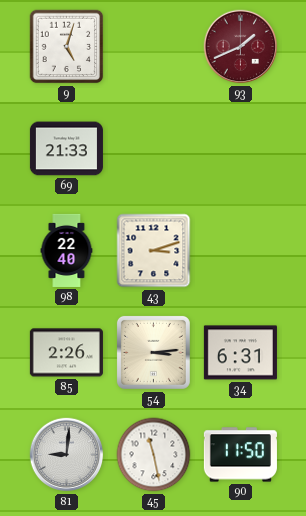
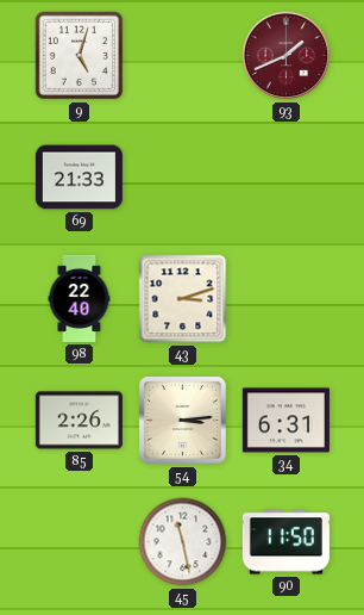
81: 9:01 -> none
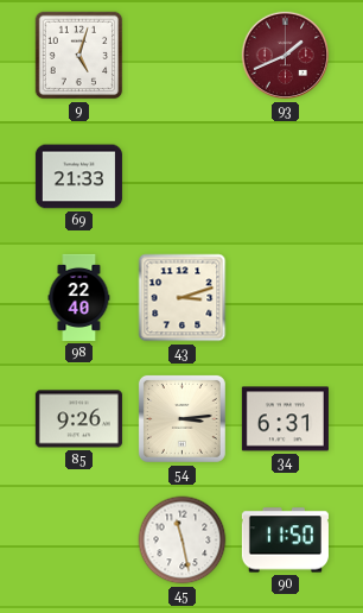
85: 2:26 -> 9:26
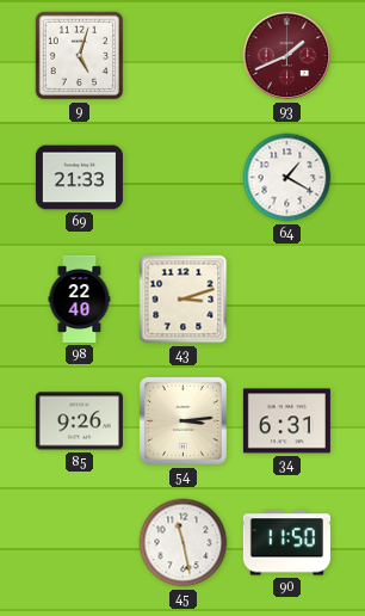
64: none -> 1:20
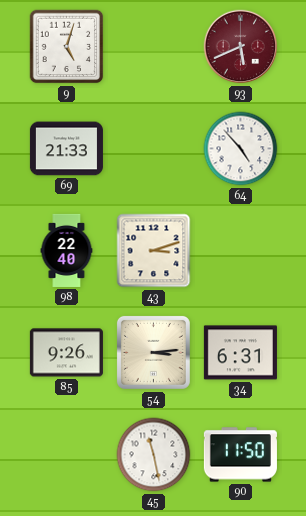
93: 1:41 -> 5:41
64: 1:20 -> 4:53
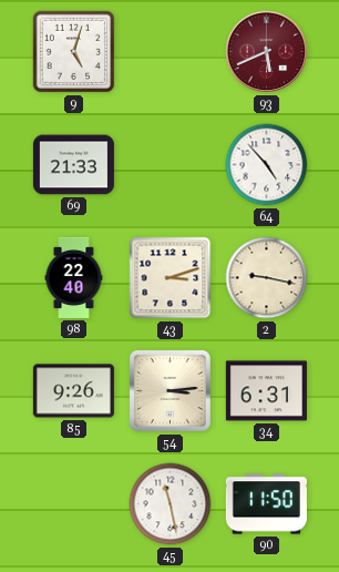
2: none -> 9:17
